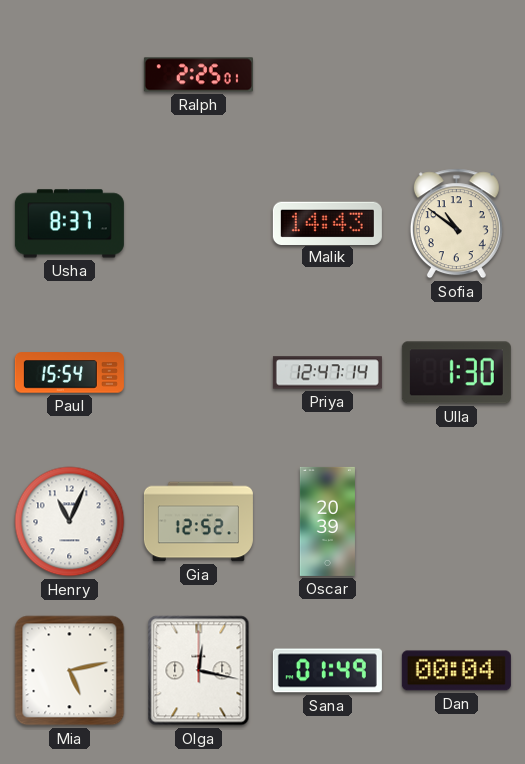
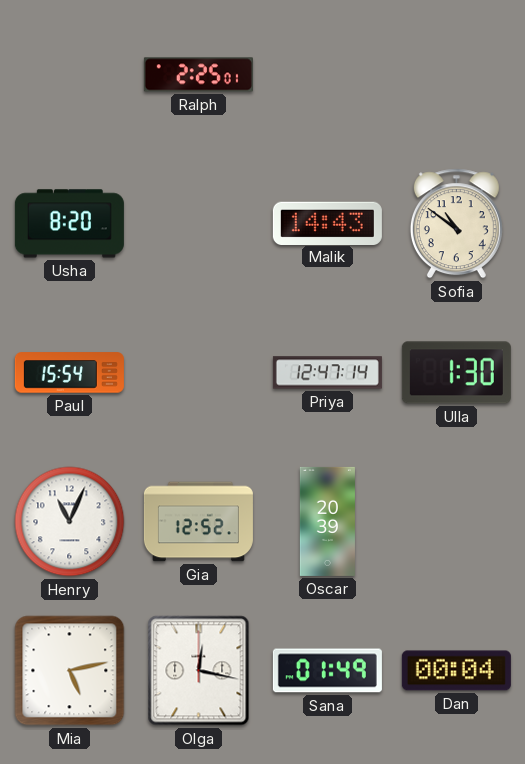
Usha: 8:37 -> 8:20
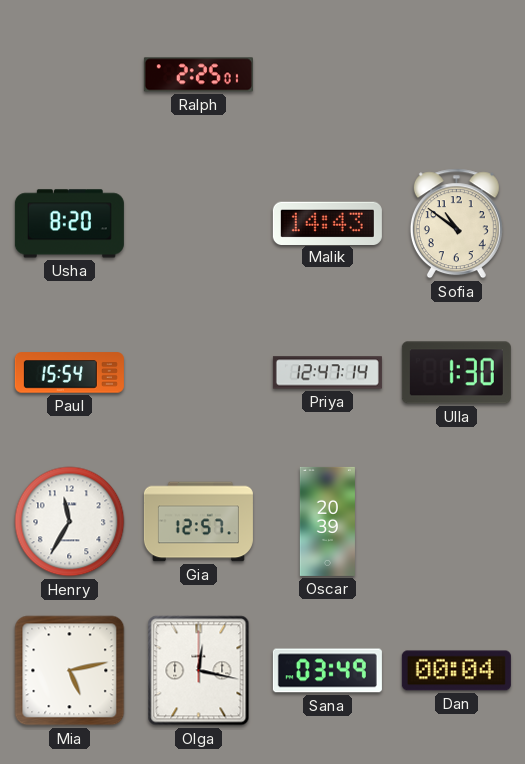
Henry: 11:04 -> 11:35
Gia: 12:52 -> 12:57
Sana: 01:49 -> 03:49
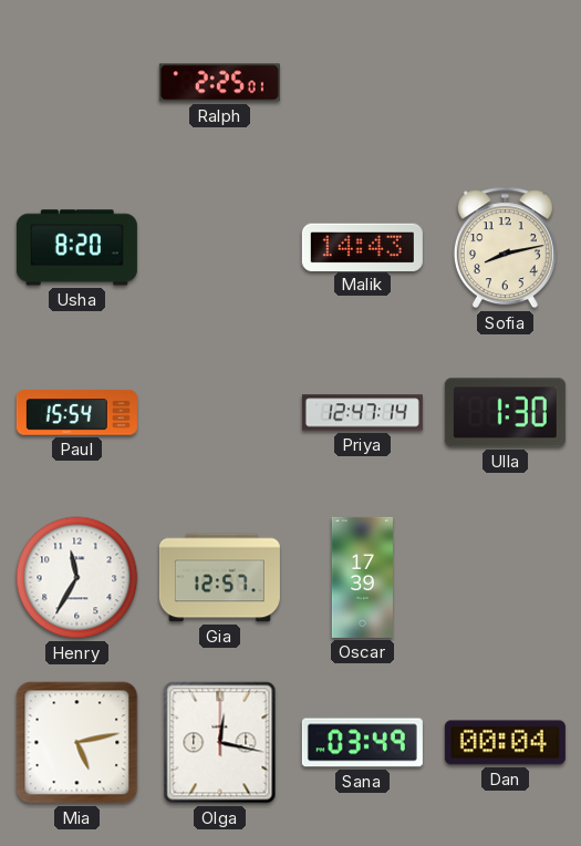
Sofia: 10:51 -> 8:13
Oscar: 20:39 -> 17:39
